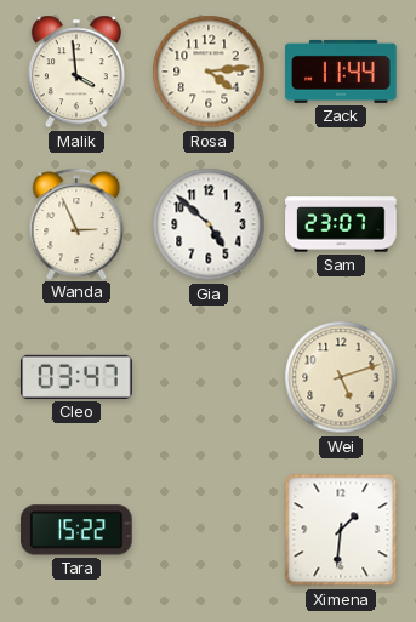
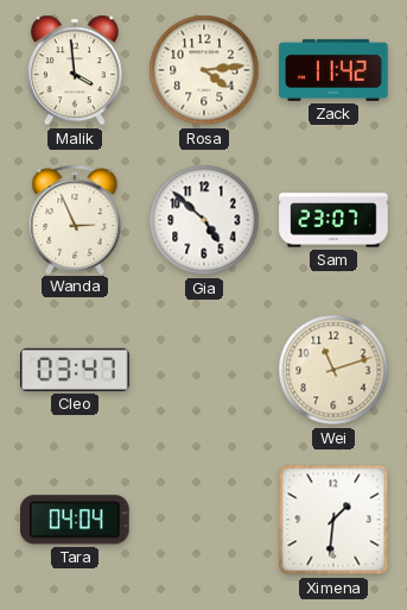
Zack: 11:44 -> 11:42
Wei: 5:12 -> 11:12
Tara: 15:22 -> 04:04
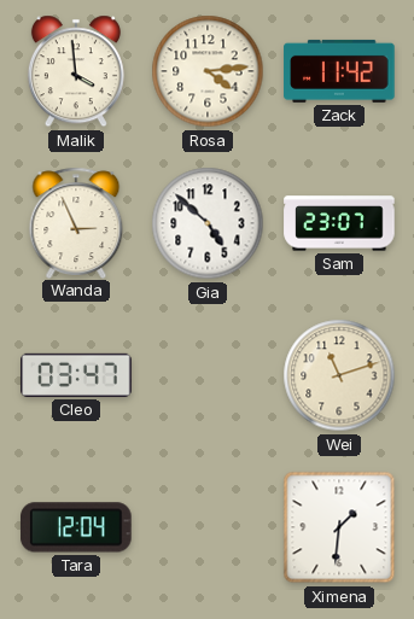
Tara: 04:04 -> 12:04
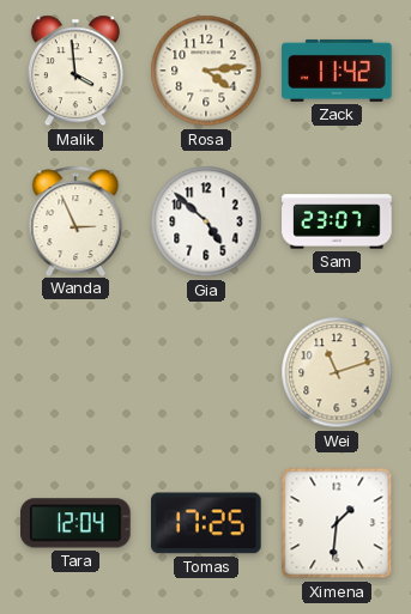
Cleo: 03:47 -> none
Tomas: none -> 17:25
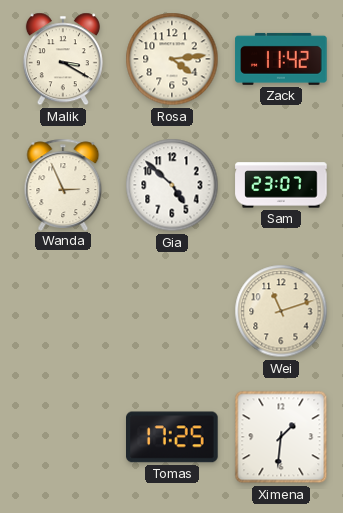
Malik: 3:59 -> 3:20
Tara: 12:04 -> none
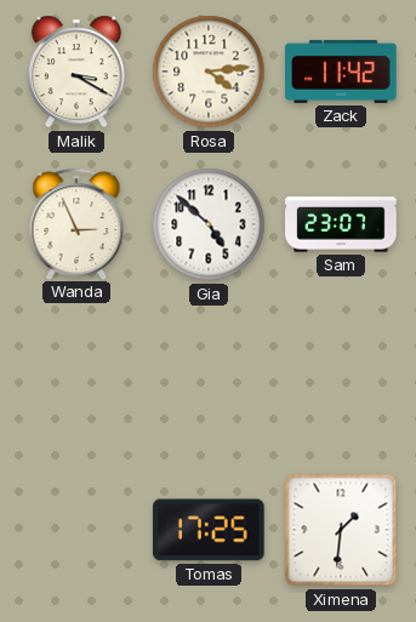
Wei: 11:12 -> none
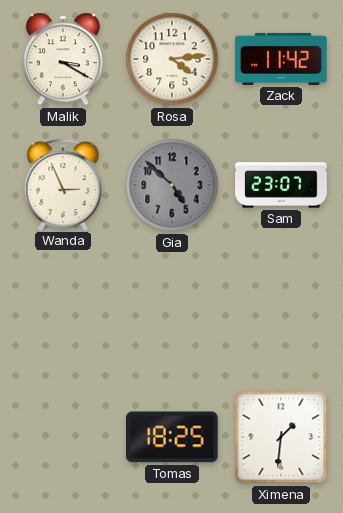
Gia dial: white -> grey
Tomas: 17:25 -> 18:25
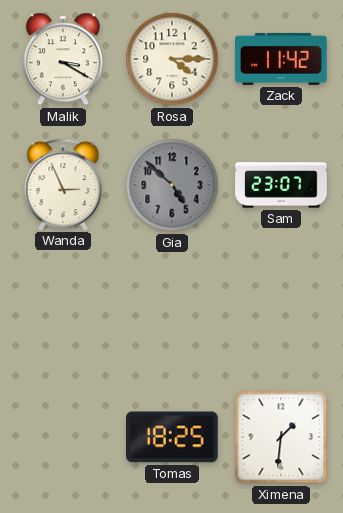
Rosa: 4:14 -> 4:15
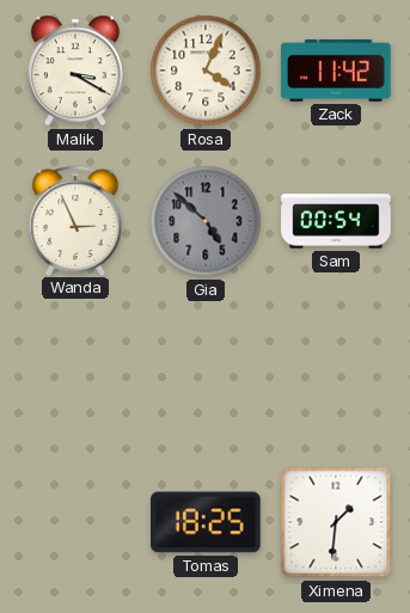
Rosa: 4:15 -> 4:04
Sam: 23:07 -> 00:54
